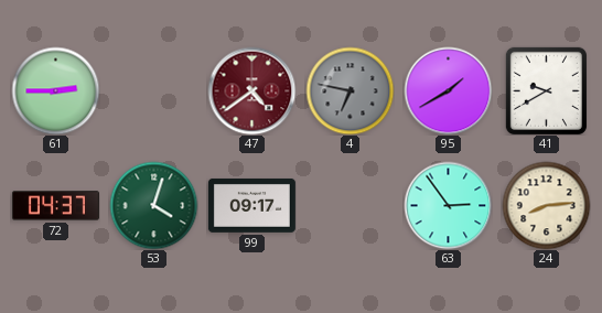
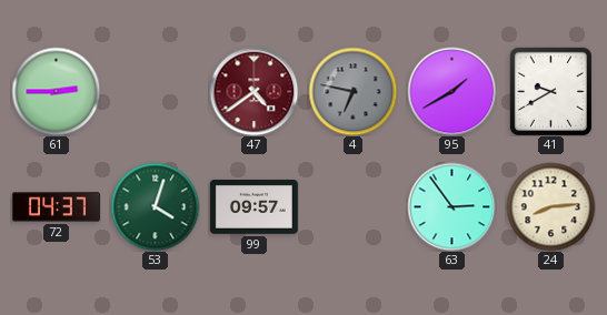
99: 09:17 -> 09:57
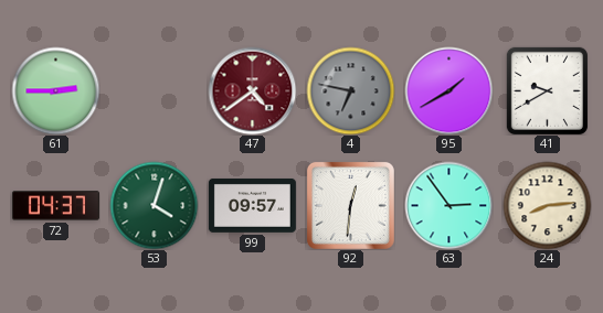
92: none -> 12:31
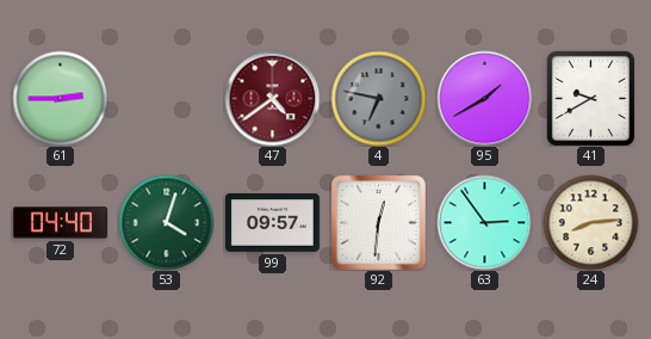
72: 04:37 -> 04:40
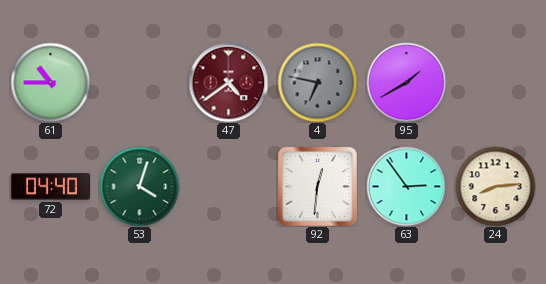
61: 2:45 -> 10:45
41: 9:40 -> none
99: 09:57 -> none
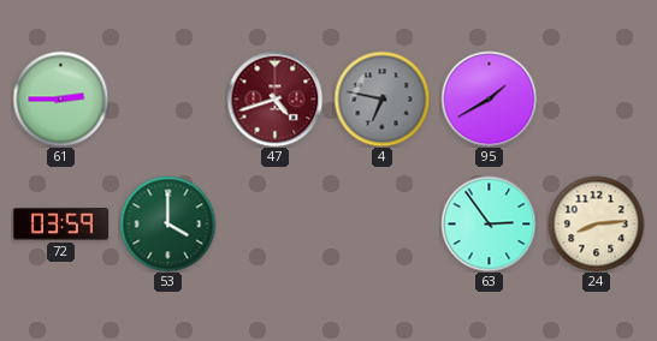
61: 10:45 -> 2:45
47: 4:39 -> 4:42
72: 04:40 -> 03:59
53: 4:03 -> 4:00
92: 12:31 -> none
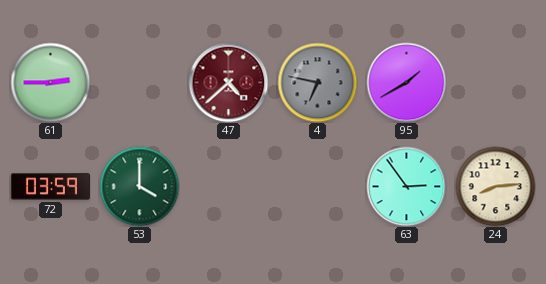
47: 4:42 -> 4:38
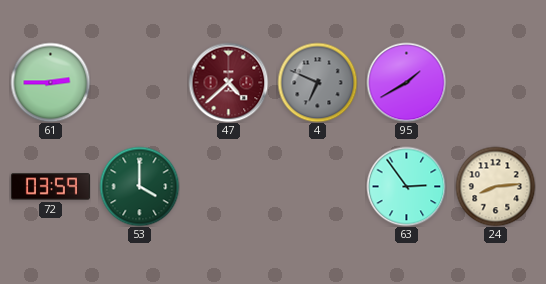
4: 6:47 -> 6:49
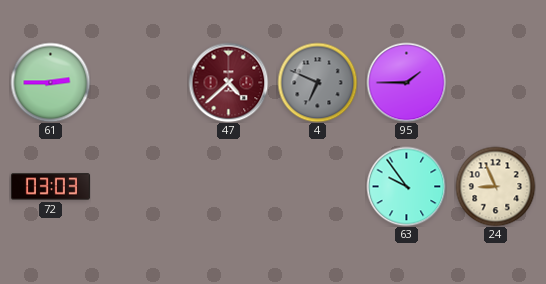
95: 1:40 -> 1:45
72: 03:59 -> 03:03
53: 4:00 -> none
63: 2:54 -> 9:54
24: 8:14 -> 8:56
